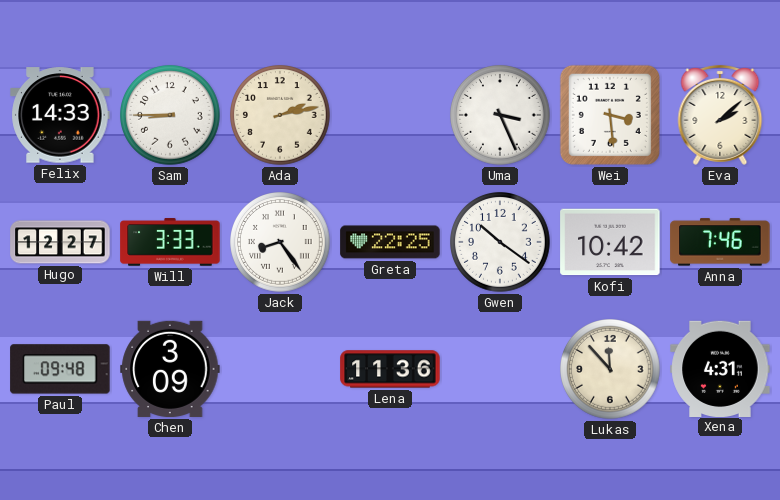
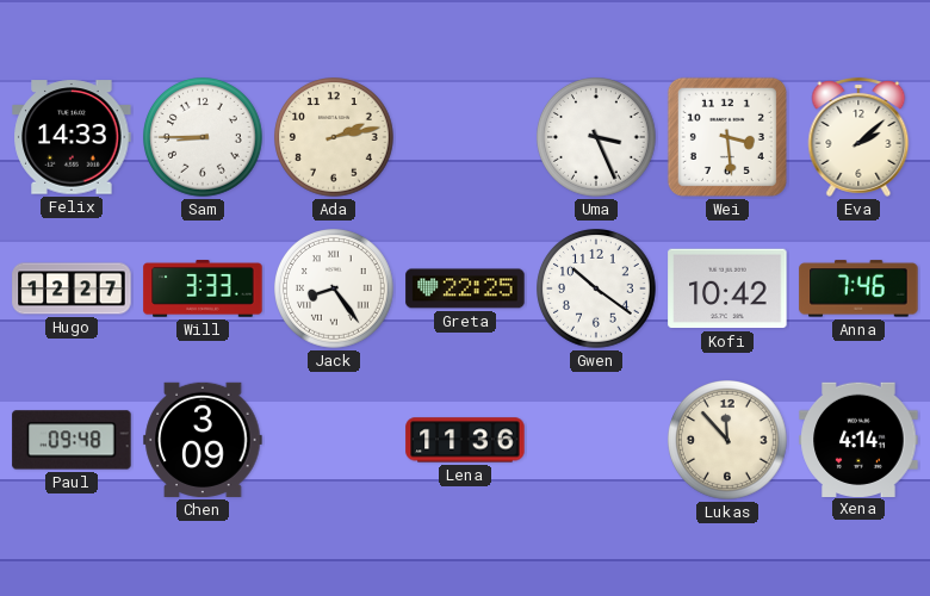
Xena: 4:31 -> 4:14
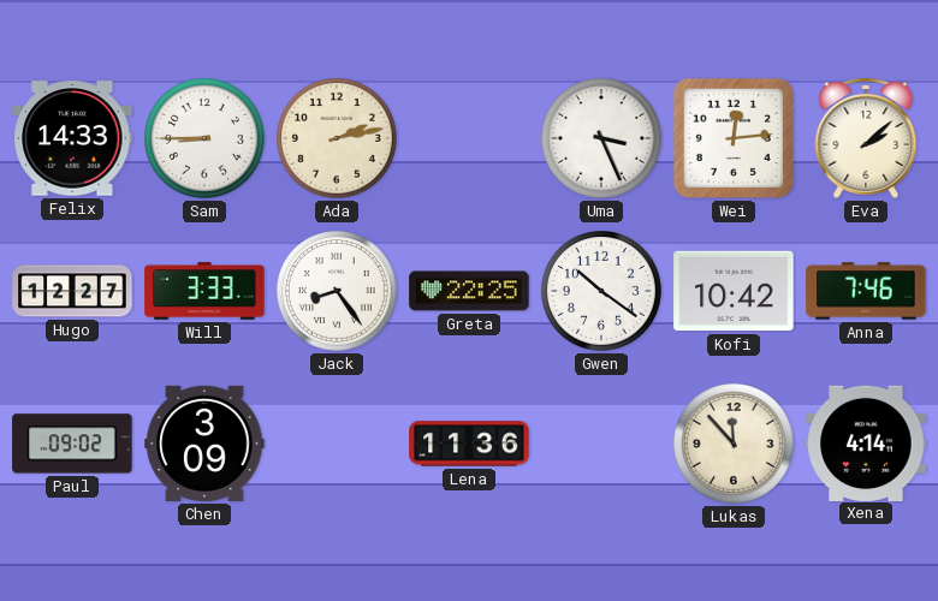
Wei: 3:29 -> 12:14
Paul: 09:48 -> 09:02
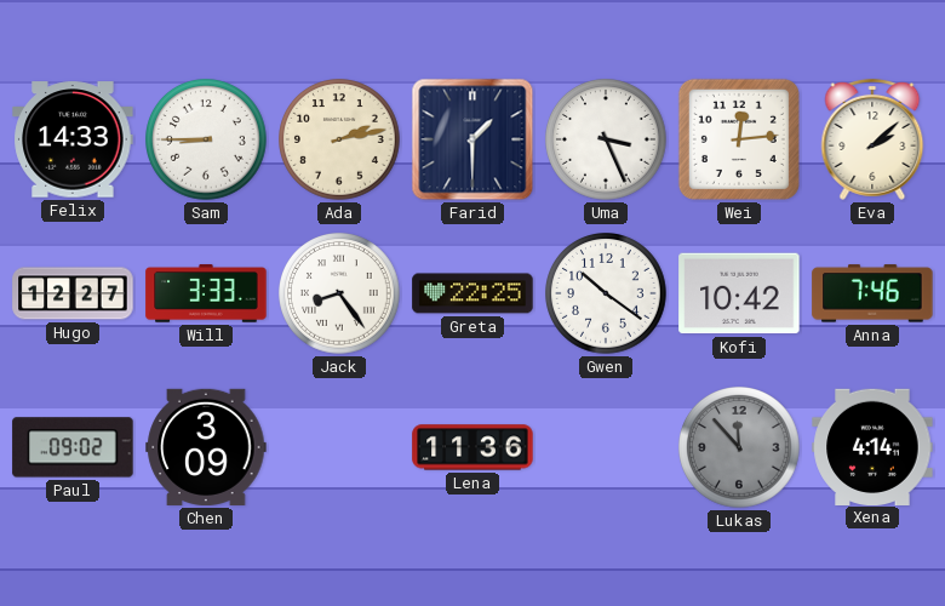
Farid: none -> 1:30
Lukas dial: cream -> grey
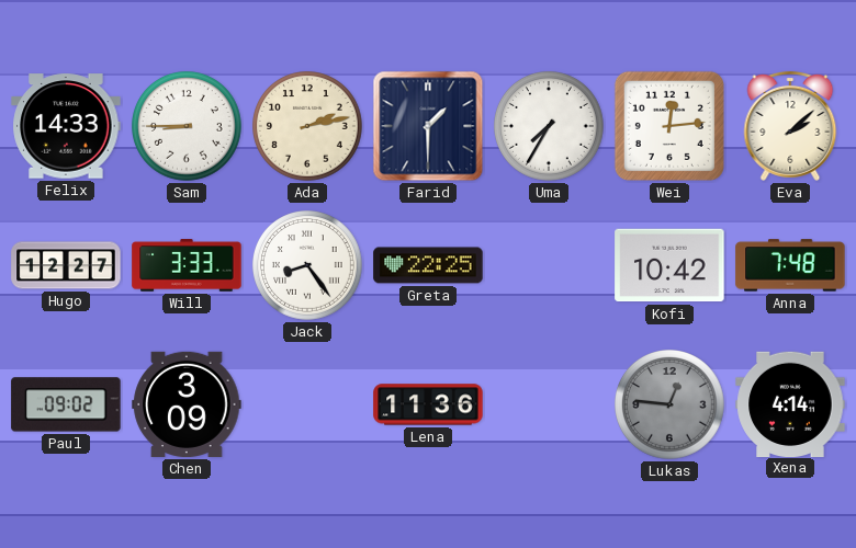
Uma: 3:26 -> 7:35
Gwen: 10:21 -> none
Anna: 7:46 -> 7:48
Lukas: 11:53 -> 12:46
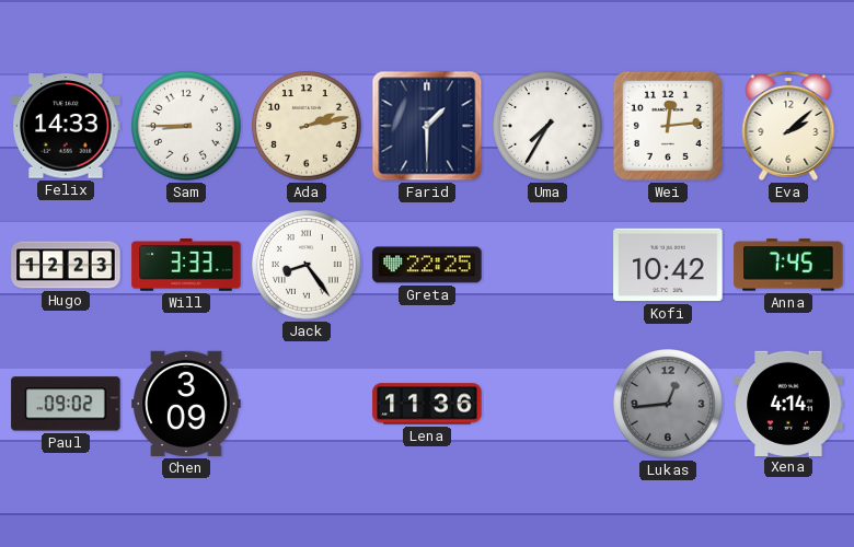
Hugo: 12:27 -> 12:23
Anna: 7:48 -> 7:45
Lukas: 12:46 -> 12:44
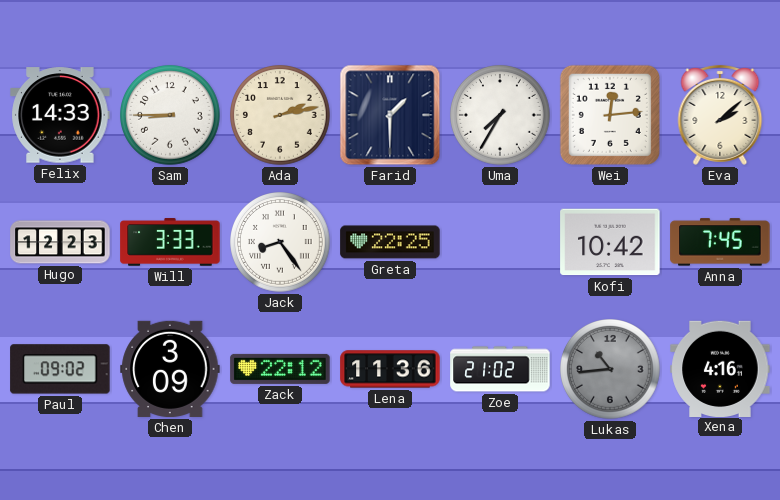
Zack: none -> 22:12
Zoe: none -> 21:02
Lukas: 12:44 -> 10:44
Xena: 4:14 -> 4:16
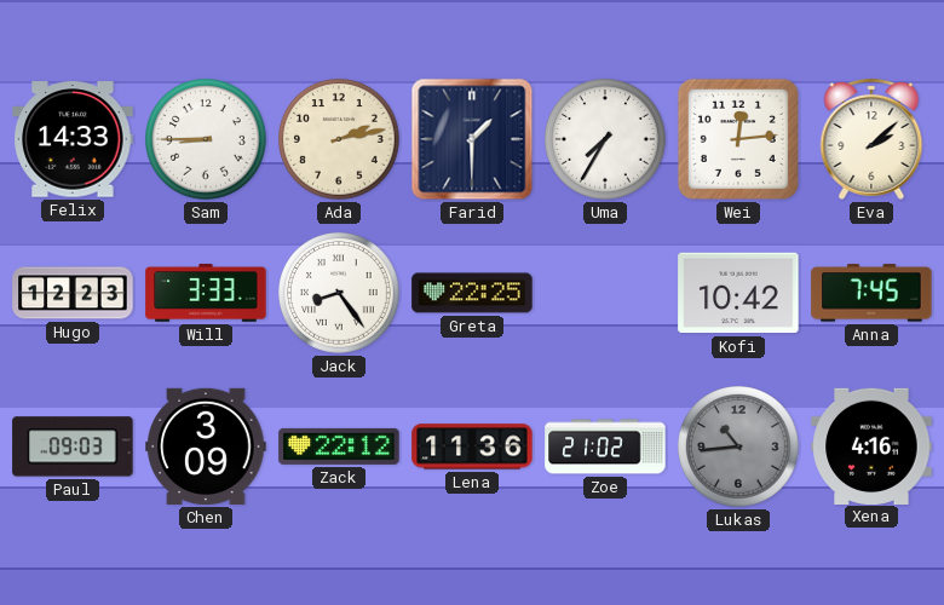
Paul: 09:02 -> 09:03
